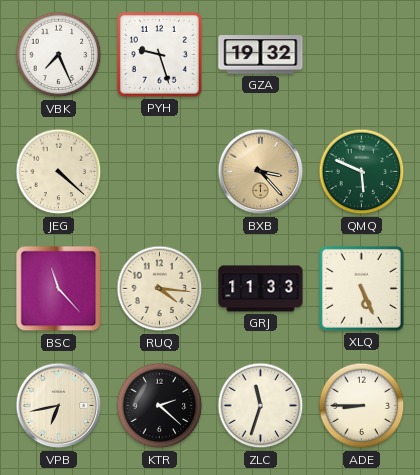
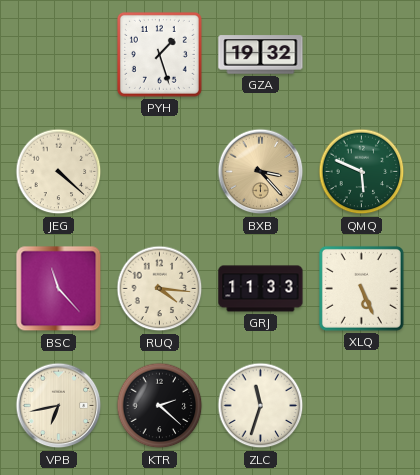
VBK: 7:26 -> none
PYH: 9:27 -> 1:27
ADE: 8:45 -> none
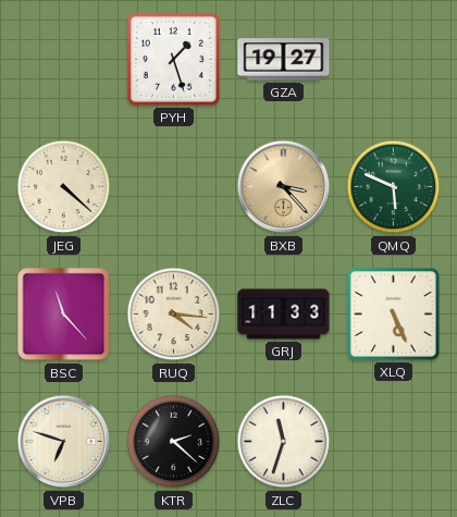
GZA: 19:32 -> 19:27
VPB: 6:43 -> 6:48
